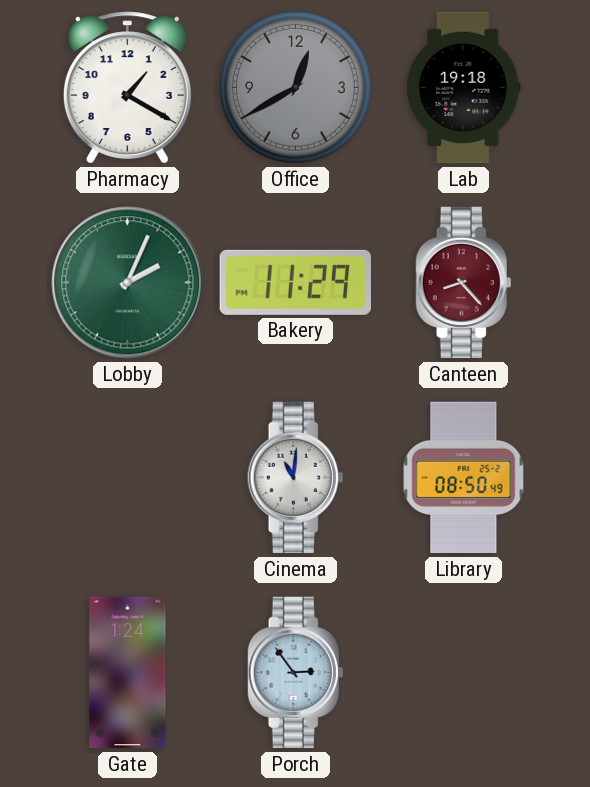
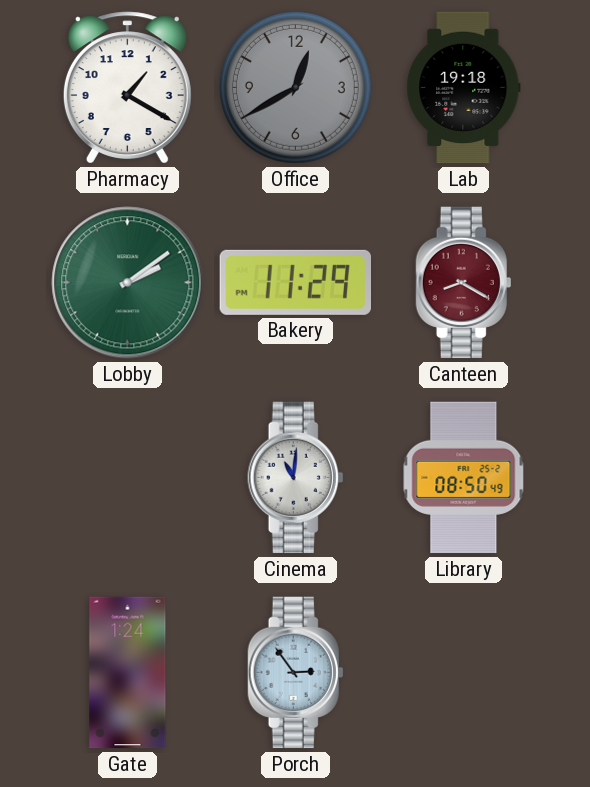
Lobby: 2:04 -> 2:09
Canteen: 8:23 -> 8:20
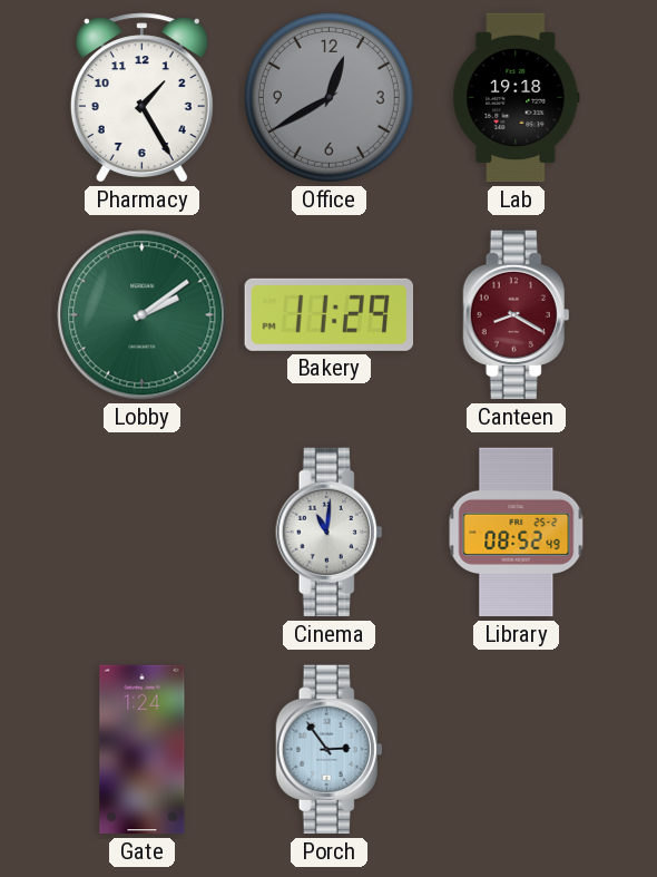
Pharmacy: 1:20 -> 1:25
Library: 08:50 -> 08:52
